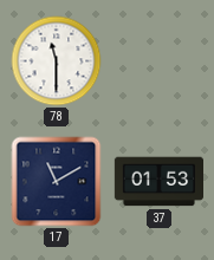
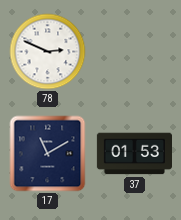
78: 11:30 -> 2:49
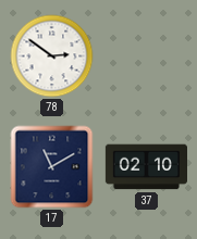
78: 2:49 -> 2:51
37: 01:53 -> 02:10
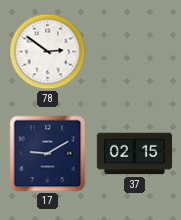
17: 11:10 -> 9:10
37: 02:10 -> 02:15
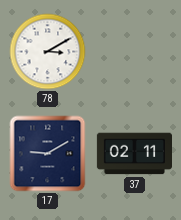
78: 2:51 -> 3:10
37: 02:15 -> 02:11
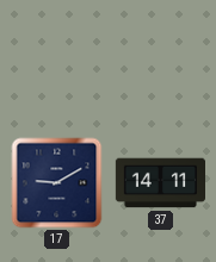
78: 3:10 -> none
37: 02:11 -> 14:11
